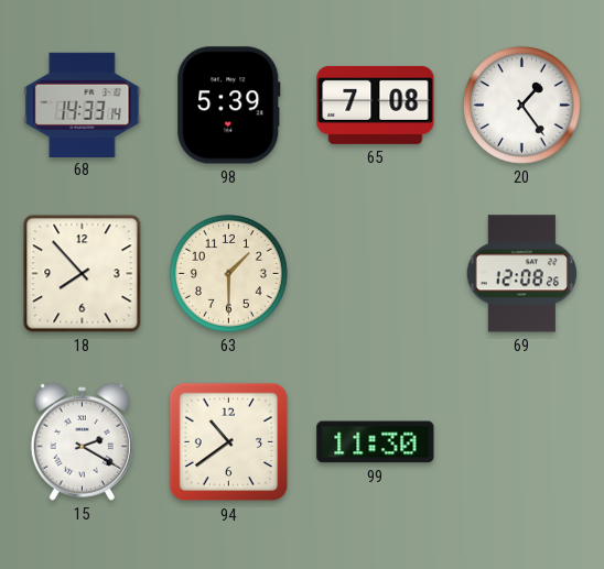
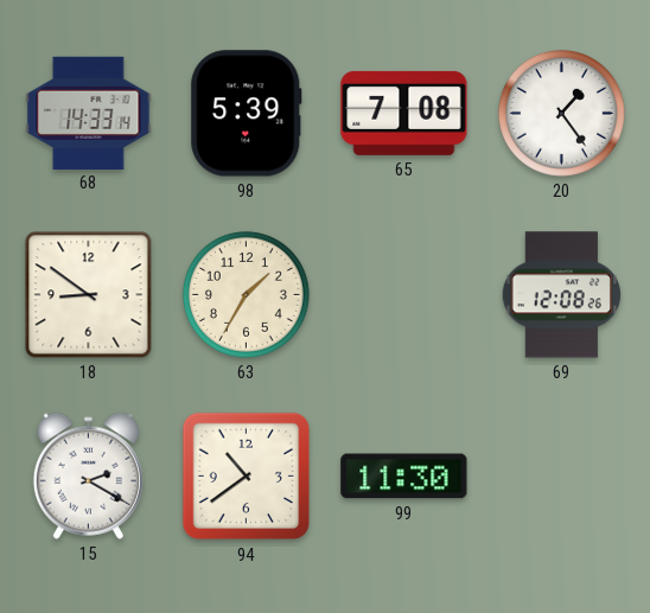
18: 7:53 -> 8:51
63: 1:30 -> 1:35
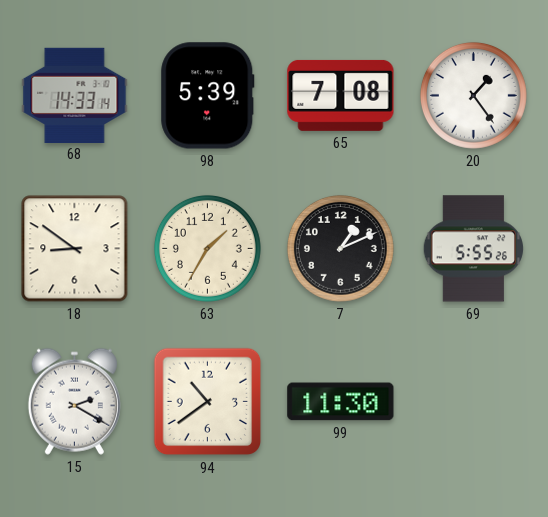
7: none -> 1:11
69: 12:08 -> 5:55
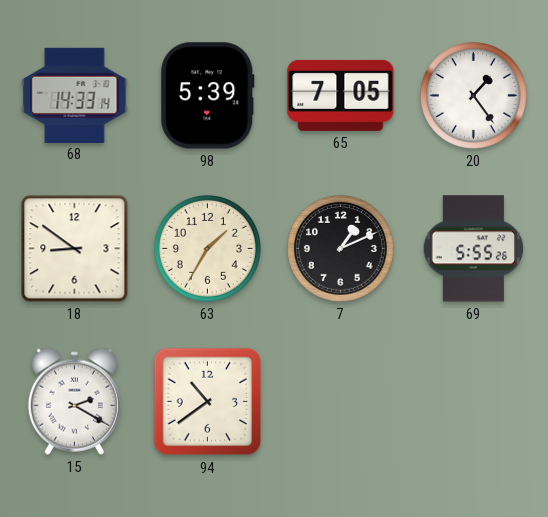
65: 7:08 -> 7:05
99: 11:30 -> none
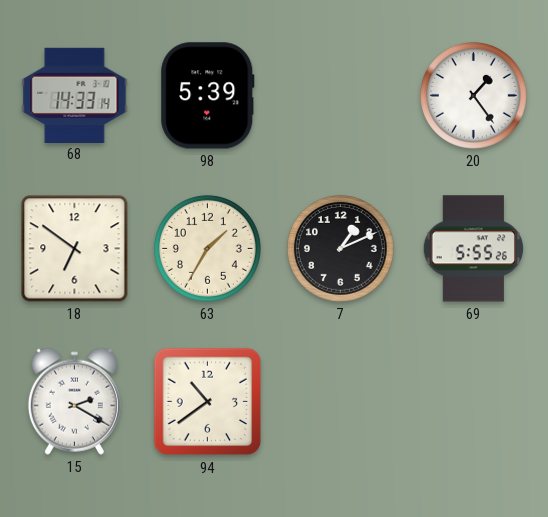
65: 7:05 -> none
18: 8:51 -> 6:51
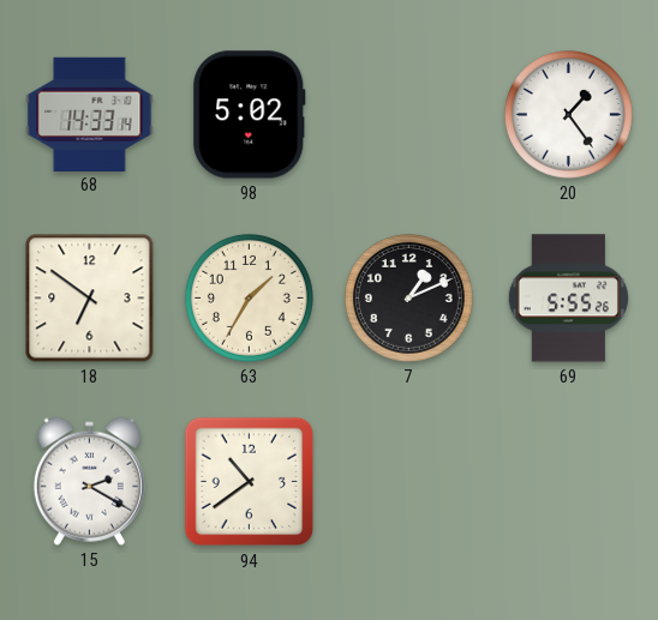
98: 5:39 -> 5:02
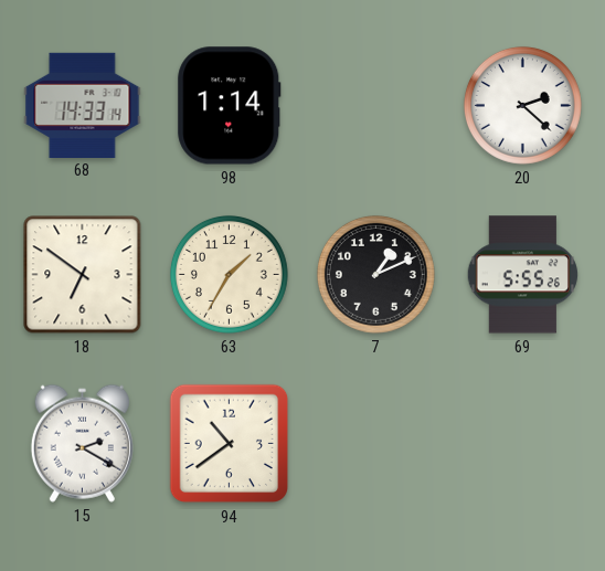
98: 5:02 -> 1:14
20: 1:24 -> 2:22
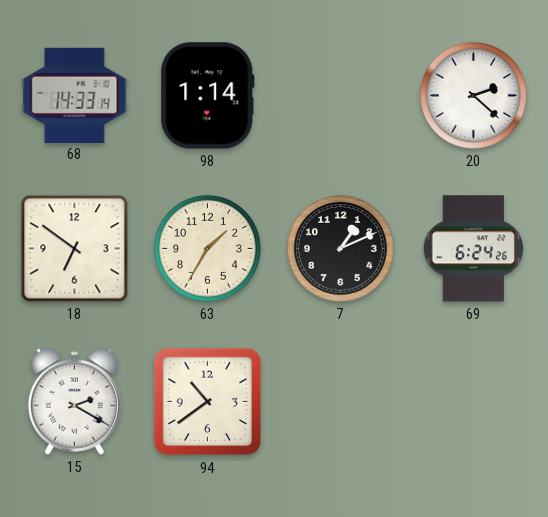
69: 5:55 -> 6:24
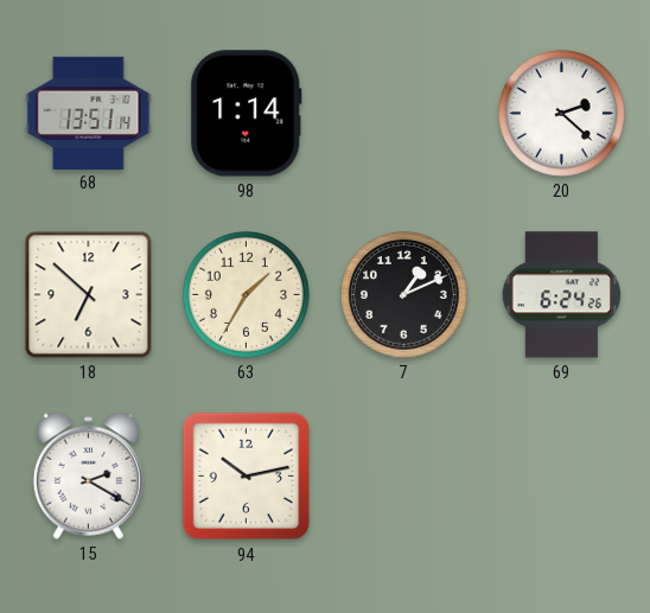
68: 14:33 -> 13:51
18: 6:51 -> 6:52
94: 10:39 -> 10:13
